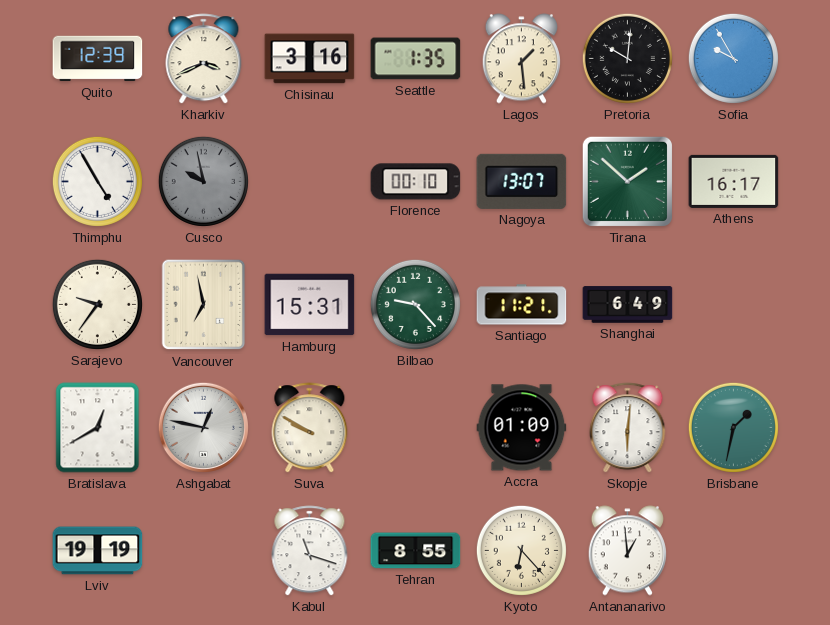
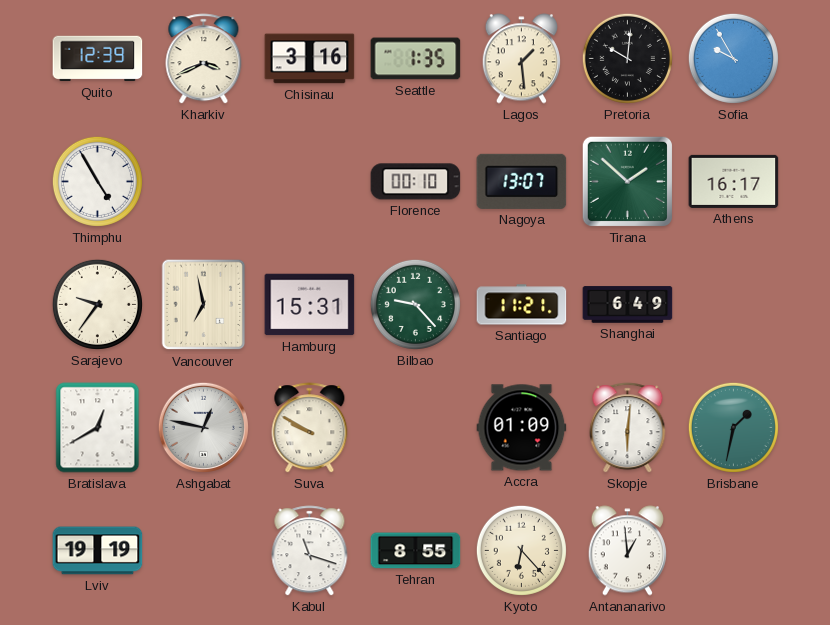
Cusco: 9:58 -> none
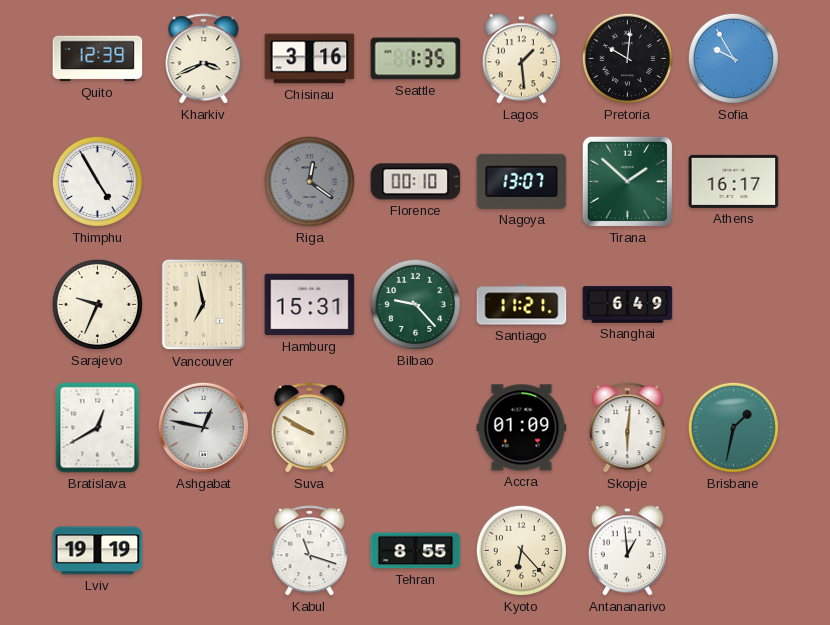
Riga: none -> 12:21
Sarajevo: 9:36 -> 9:34
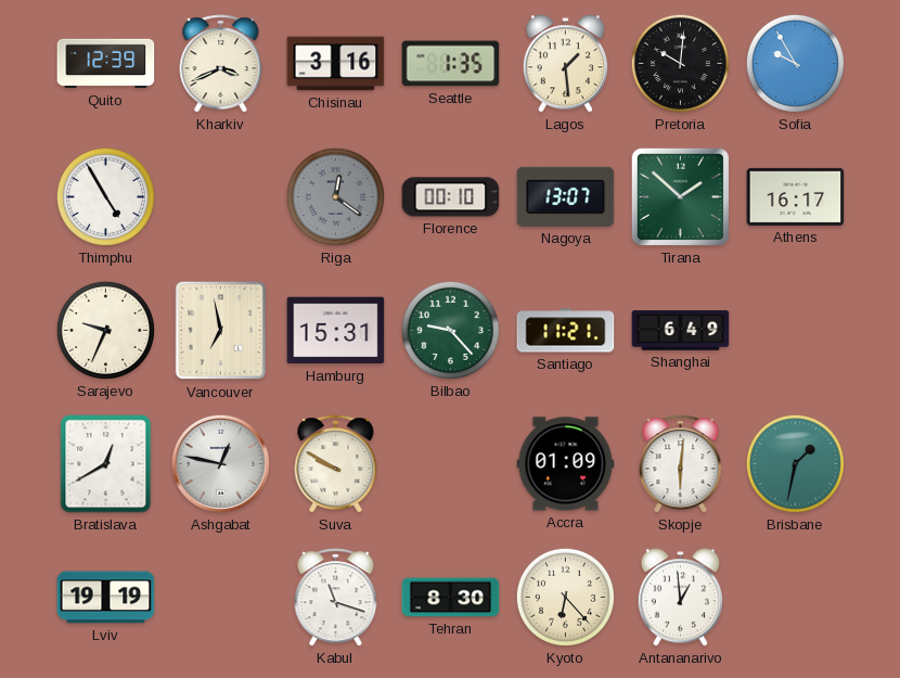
Tehran: 8:55 -> 8:30
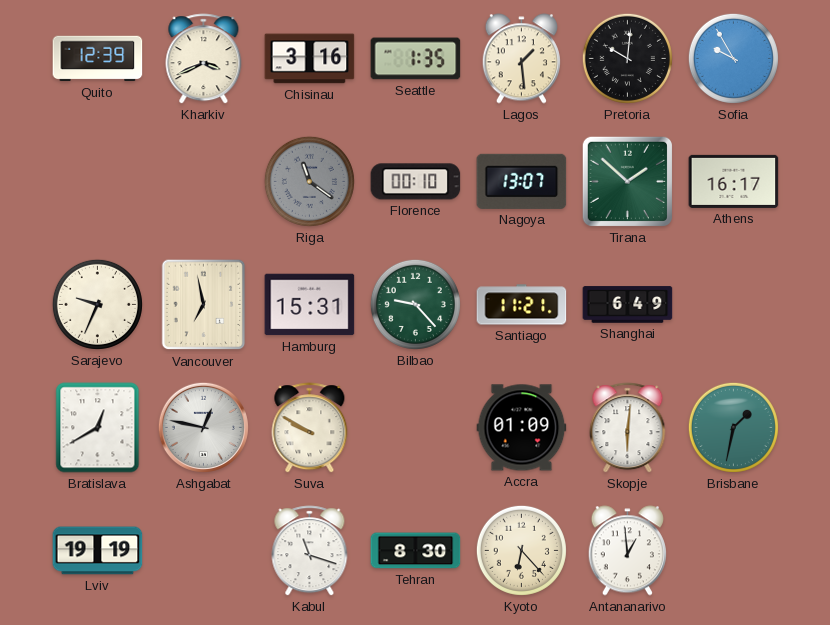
Thimphu: 4:55 -> none
Riga: 12:21 -> 11:21
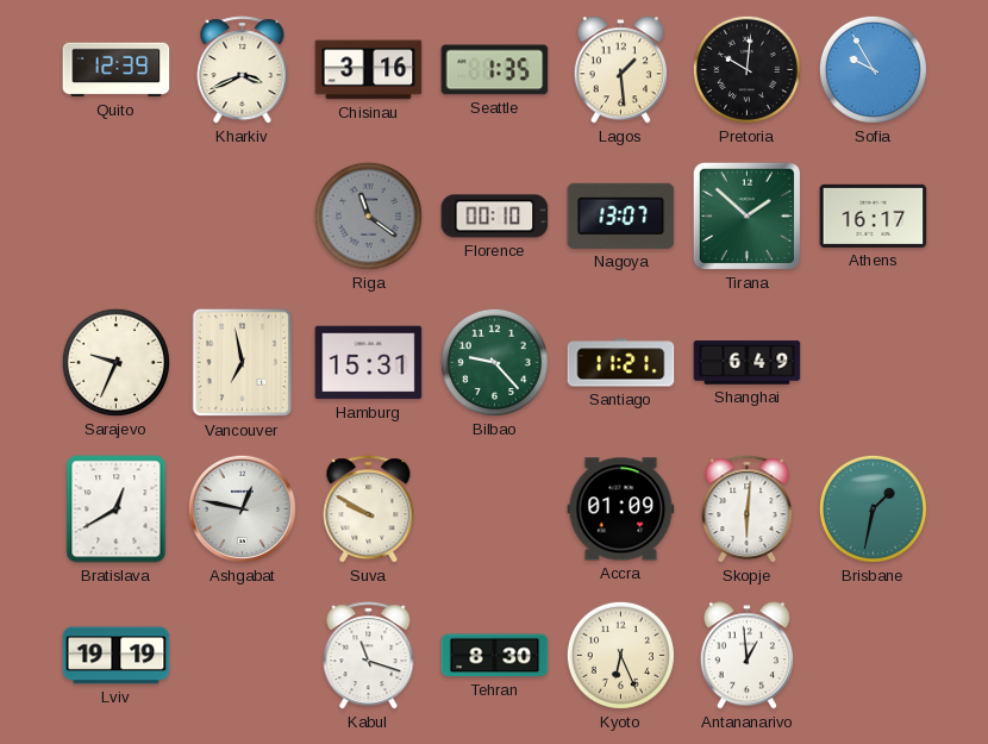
Kyoto: 6:23 -> 6:26
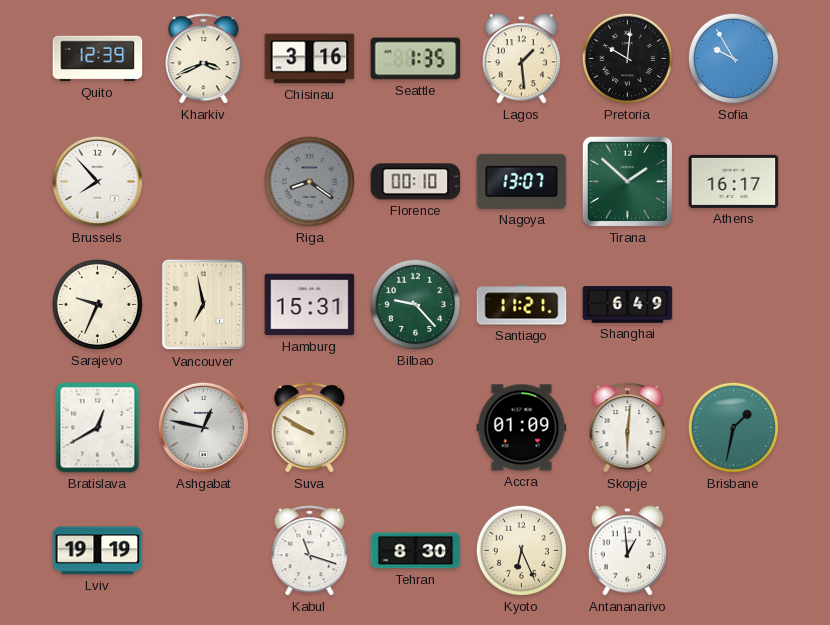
Brussels: none -> 7:53
Riga: 11:21 -> 8:21
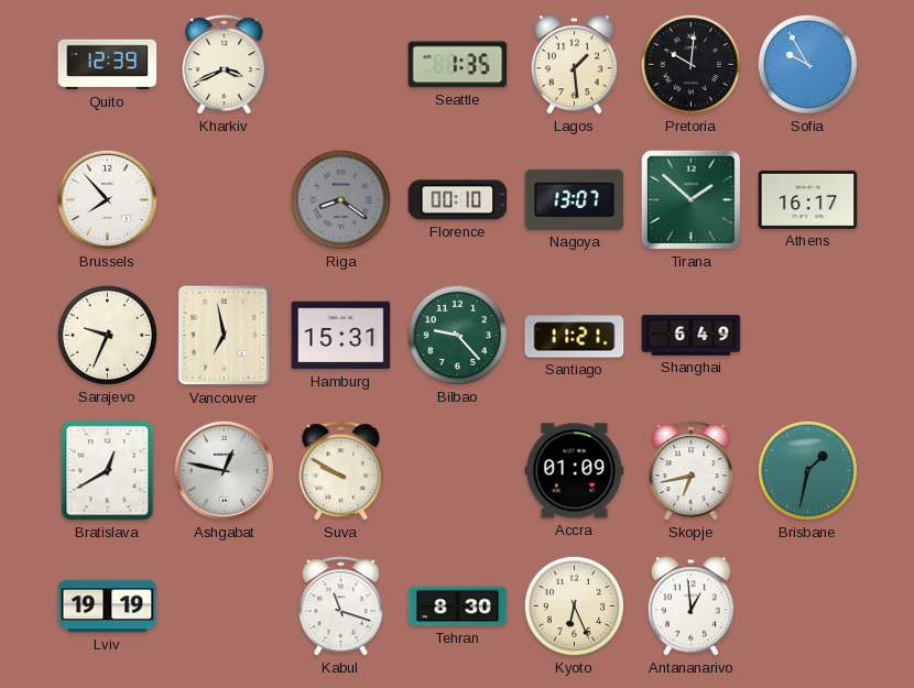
Chisinau: 3:16 -> none
Skopje: 6:01 -> 6:43
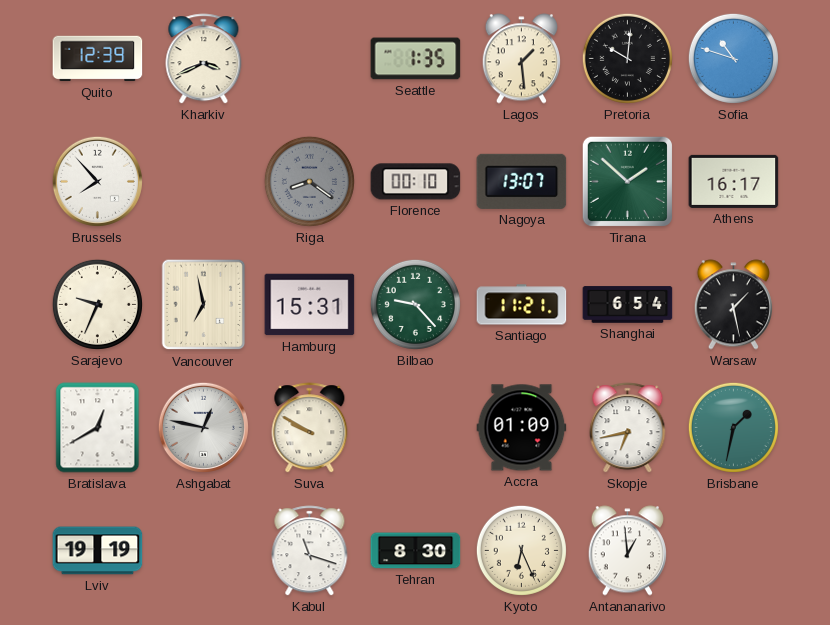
Sofia: 9:55 -> 10:48
Shanghai: 6:49 -> 6:54
Warsaw: none -> 1:28
